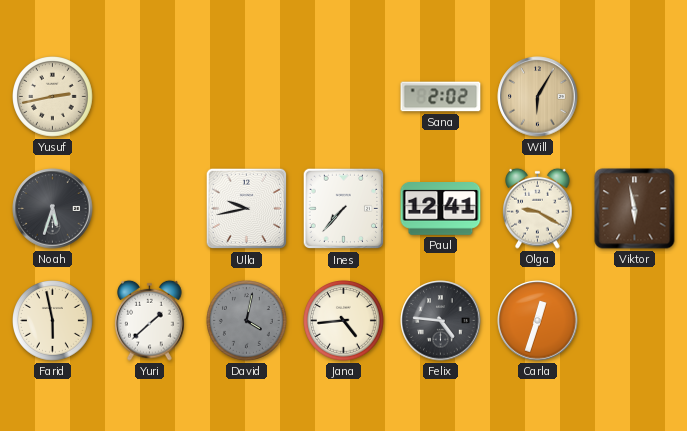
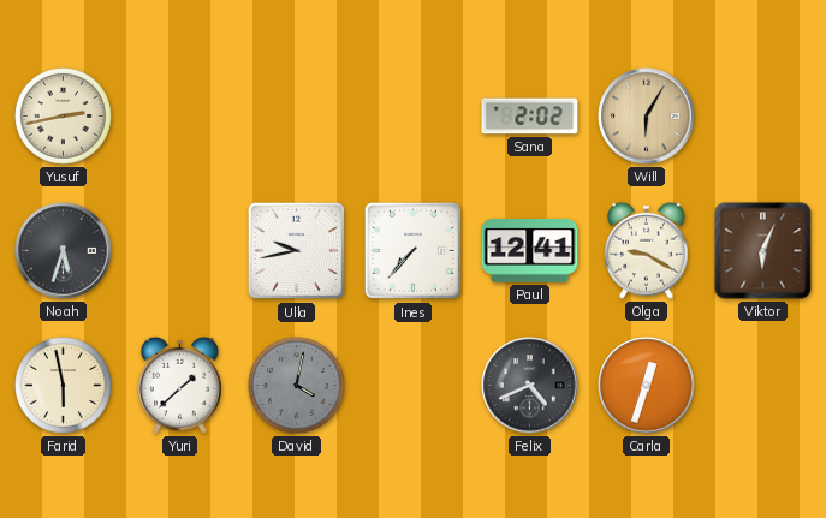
Viktor: 5:58 -> 6:04
Jana: 4:44 -> none
Felix: 4:46 -> 4:41
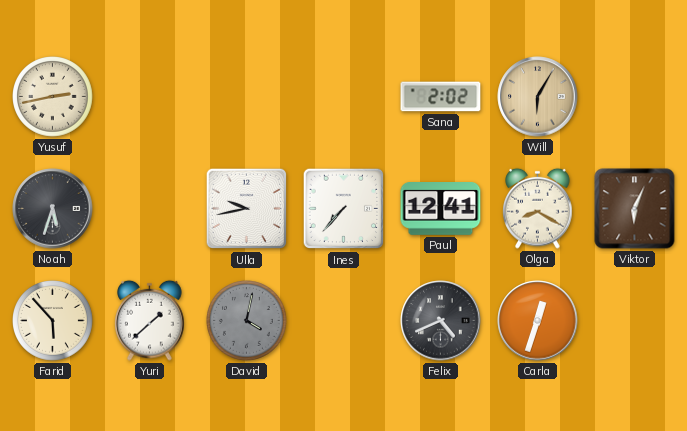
Olga: 9:20 -> 8:20
Farid: 5:58 -> 5:53
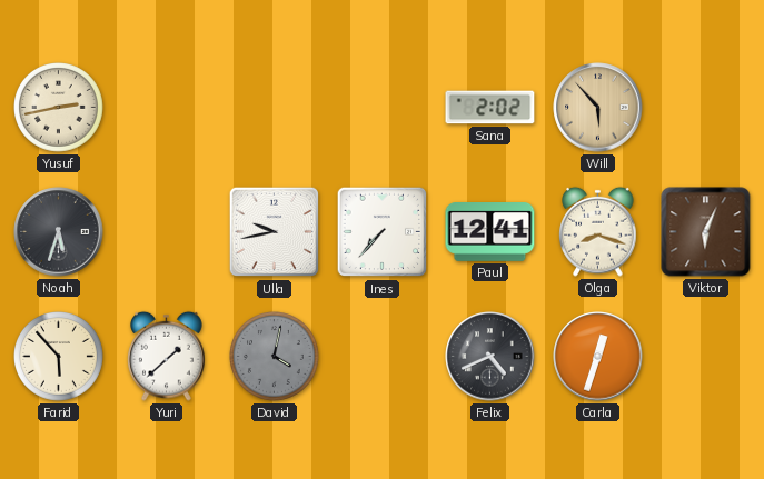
Will: 6:05 -> 5:53
Olga: 8:20 -> 8:18
